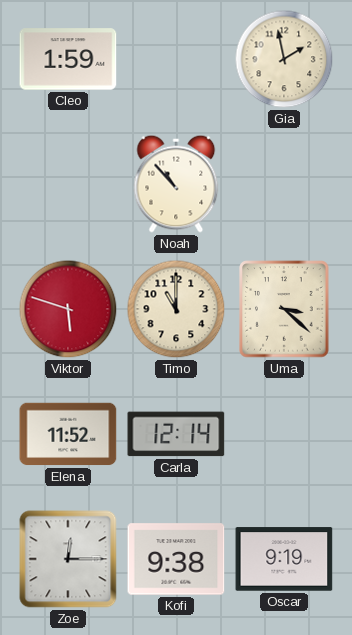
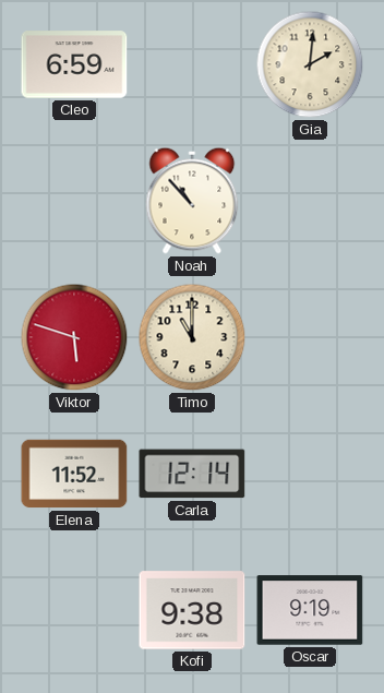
Cleo: 1:59 -> 6:59
Gia: 1:58 -> 2:01
Uma: 3:22 -> none
Zoe: 12:15 -> none
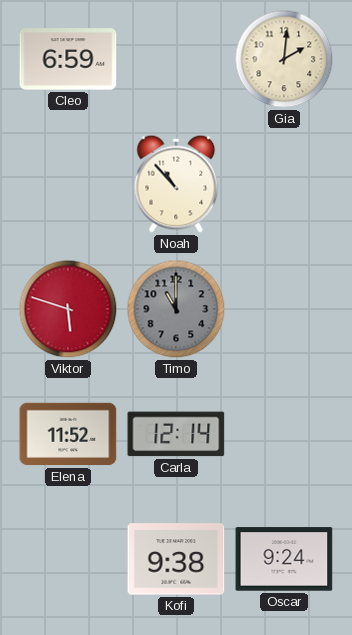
Timo dial: cream -> grey
Oscar: 9:19 -> 9:24
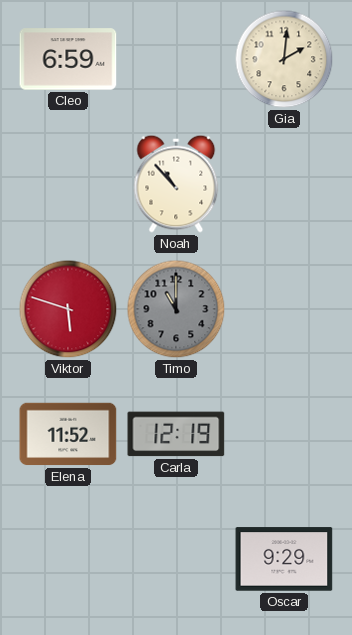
Carla: 12:14 -> 12:19
Kofi: 9:38 -> none
Oscar: 9:24 -> 9:29
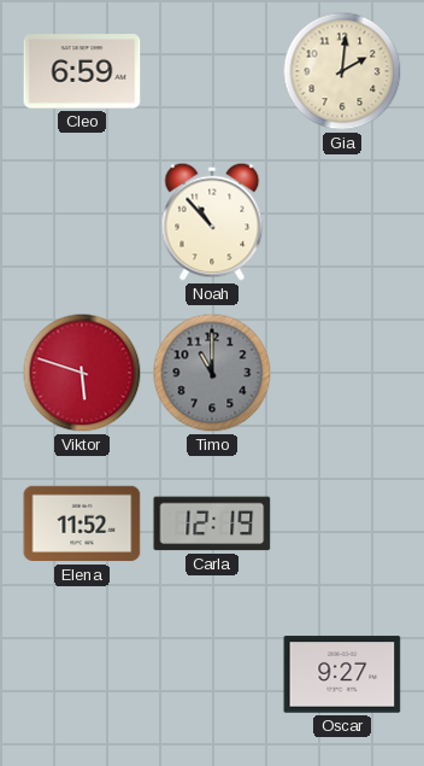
Oscar: 9:29 -> 9:27
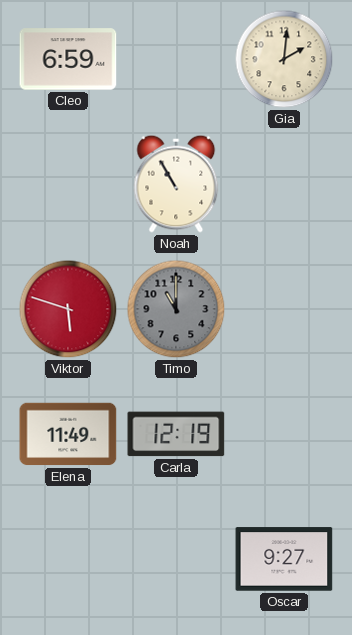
Noah: 10:53 -> 10:55
Elena: 11:52 -> 11:49
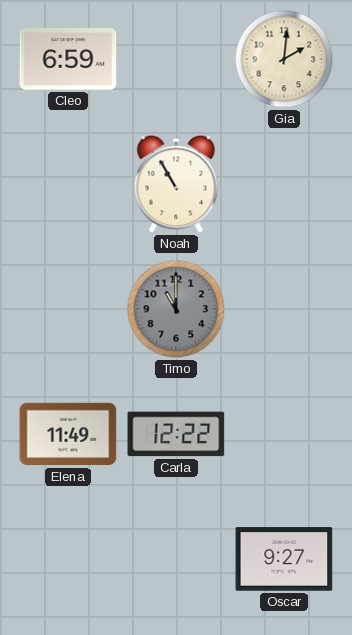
Viktor: 5:48 -> none
Carla: 12:19 -> 12:22
